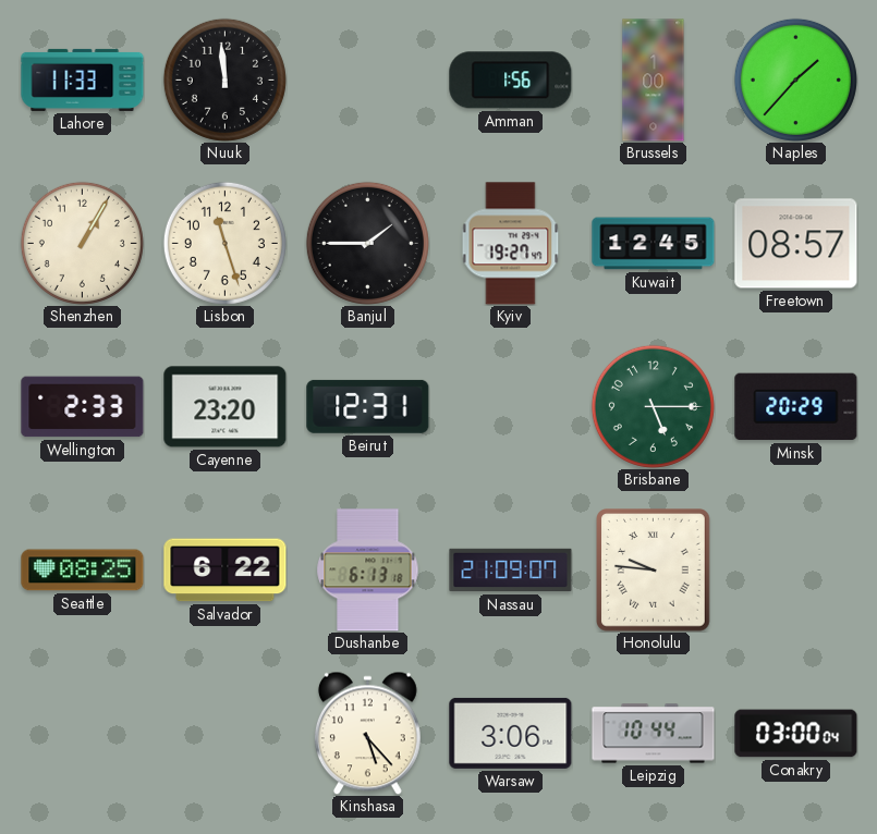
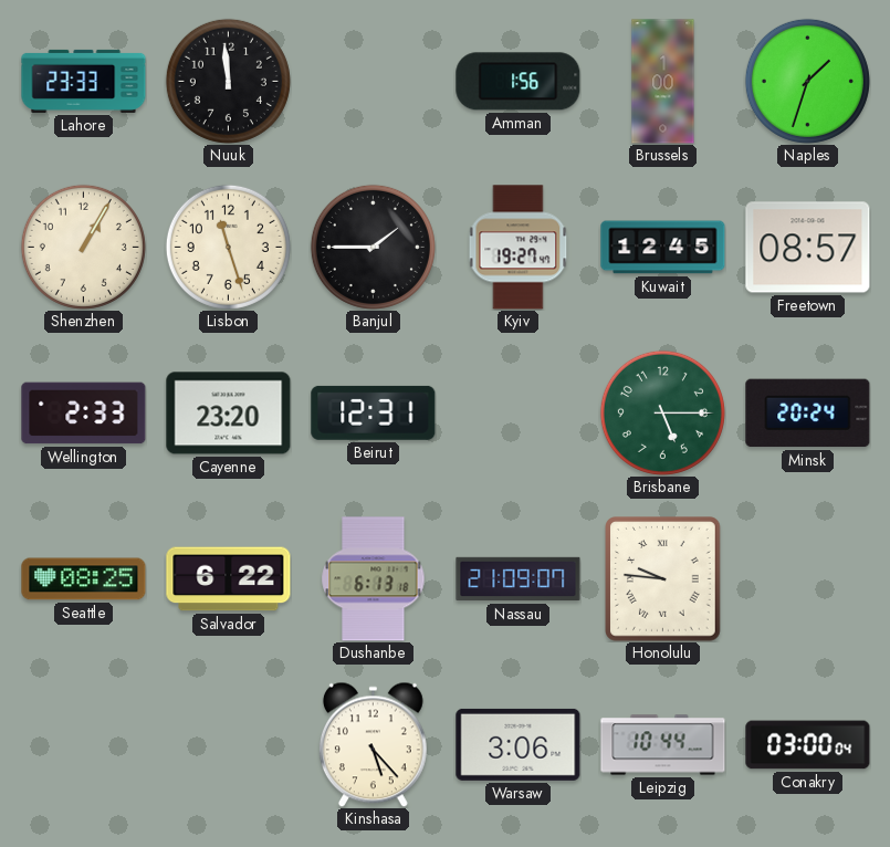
Lahore: 11:33 -> 23:33
Naples: 1:37 -> 1:33
Minsk: 20:29 -> 20:24
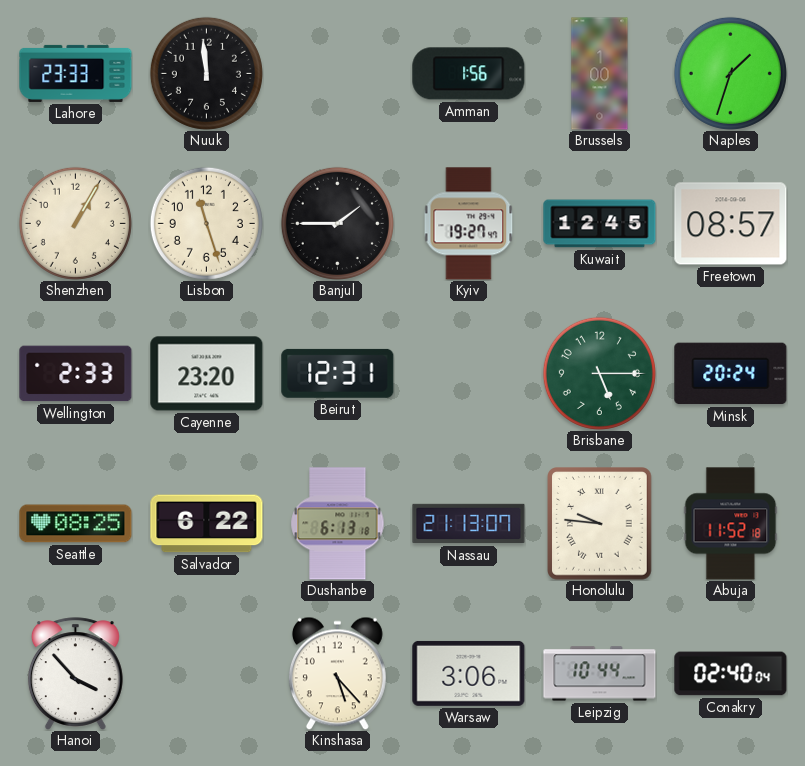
Nassau: 21:09 -> 21:13
Abuja: none -> 11:52
Hanoi: none -> 3:53
Conakry: 03:00 -> 02:40
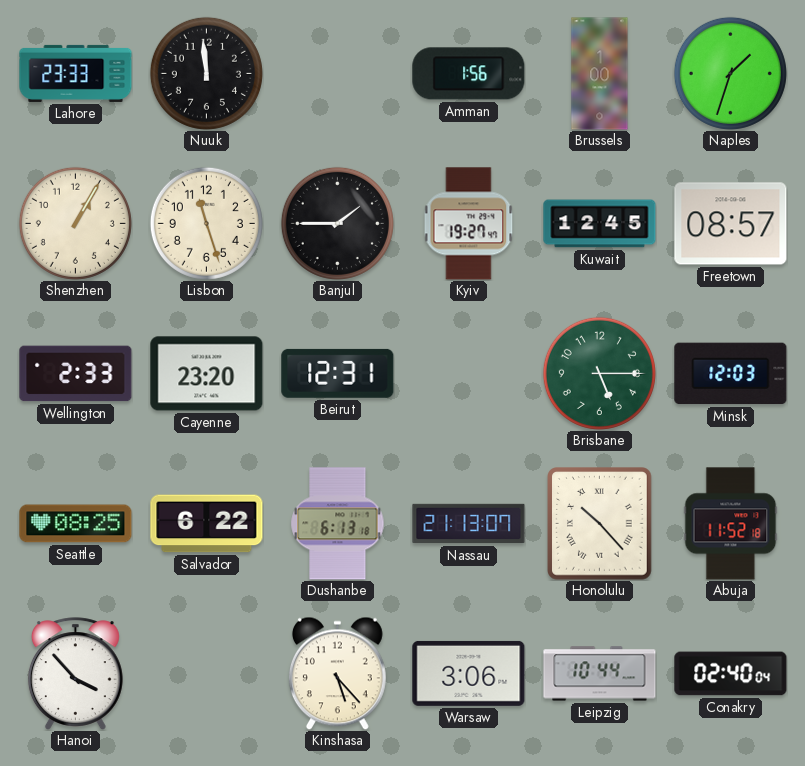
Minsk: 20:24 -> 12:03
Honolulu: 9:46 -> 10:23
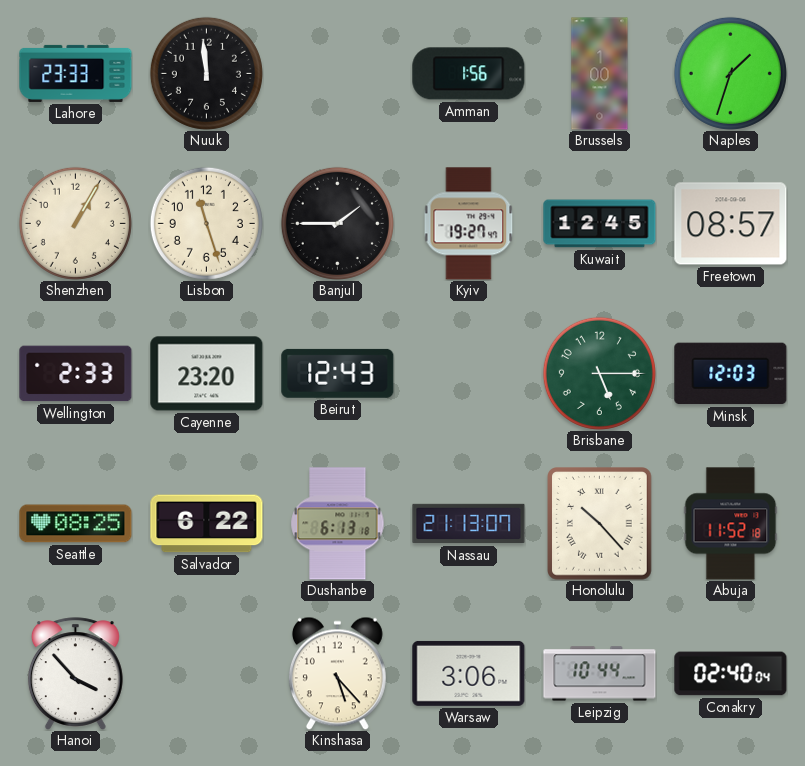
Beirut: 12:31 -> 12:43
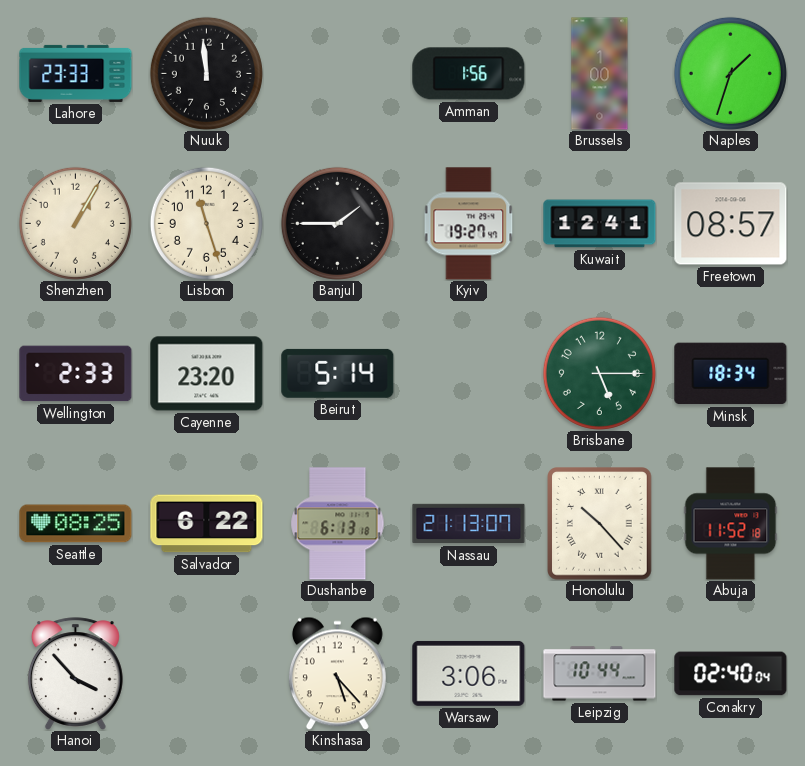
Kuwait: 12:45 -> 12:41
Beirut: 12:43 -> 5:14
Minsk: 12:03 -> 18:34
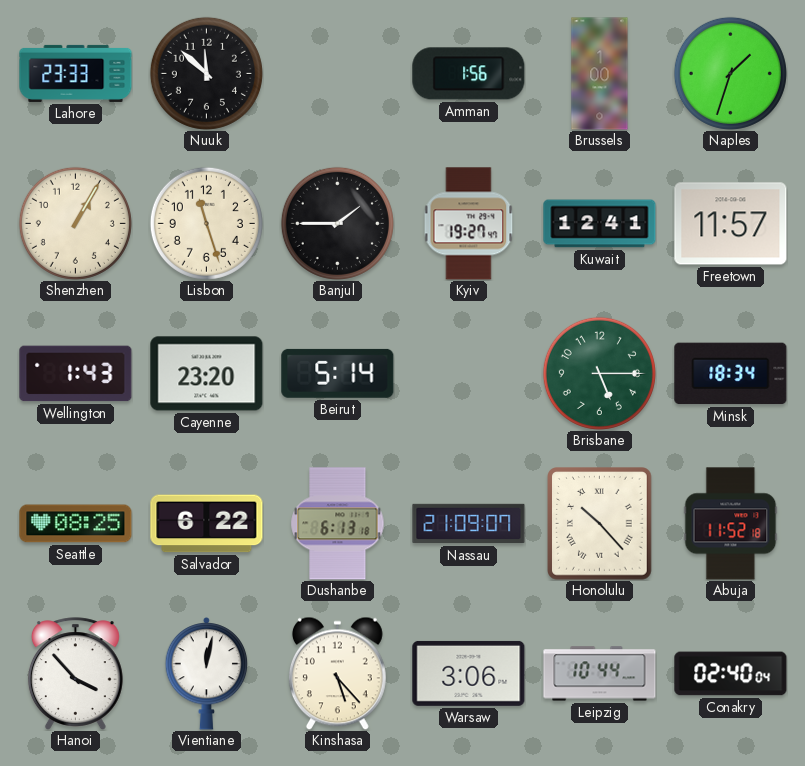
Nuuk: 11:59 -> 11:52
Freetown: 08:57 -> 11:57
Wellington: 2:33 -> 1:43
Nassau: 21:13 -> 21:09
Vientiane: none -> 12:02
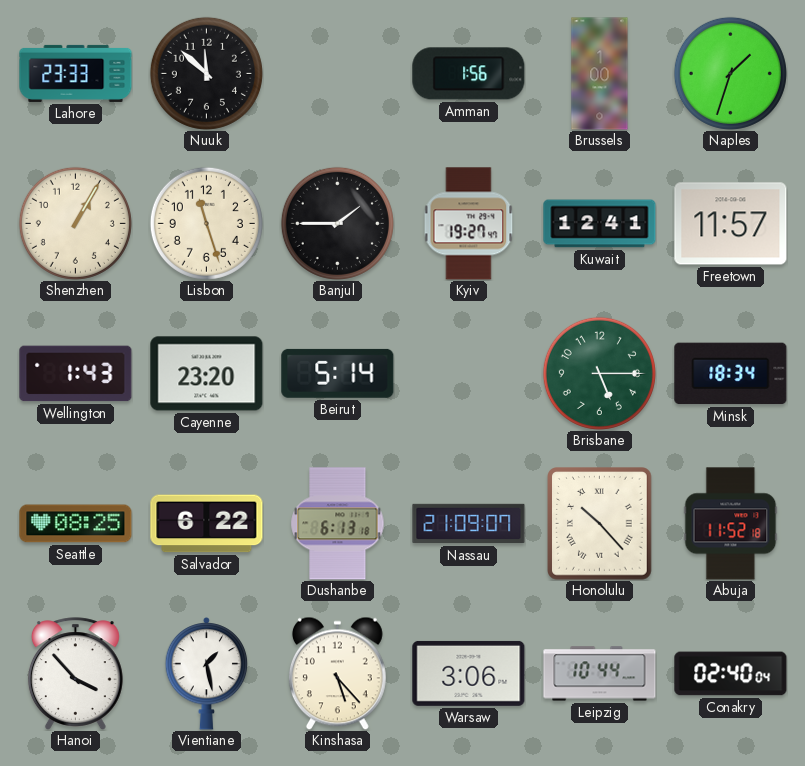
Vientiane: 12:02 -> 1:28
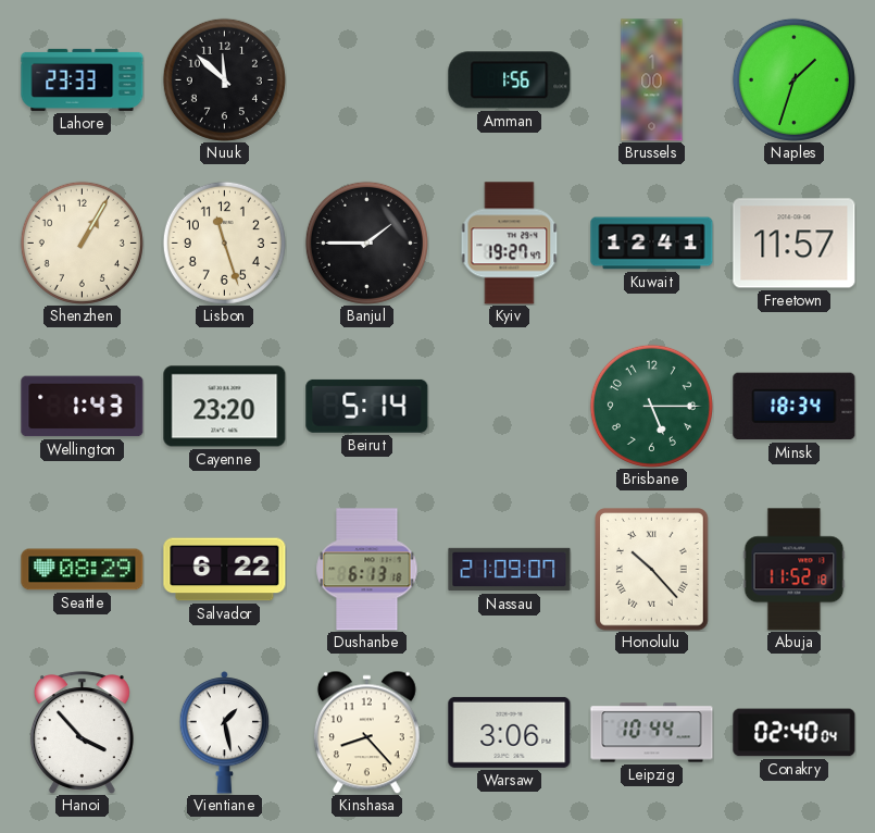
Seattle: 08:25 -> 08:29
Kinshasa: 5:23 -> 8:23
